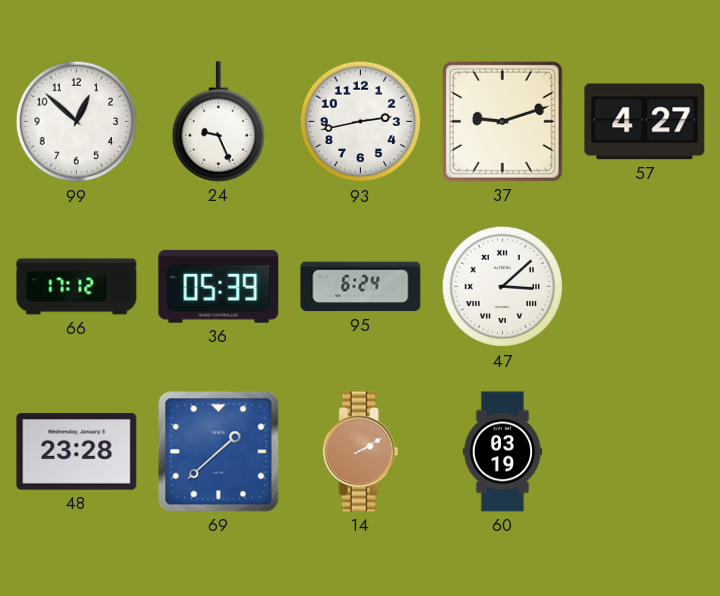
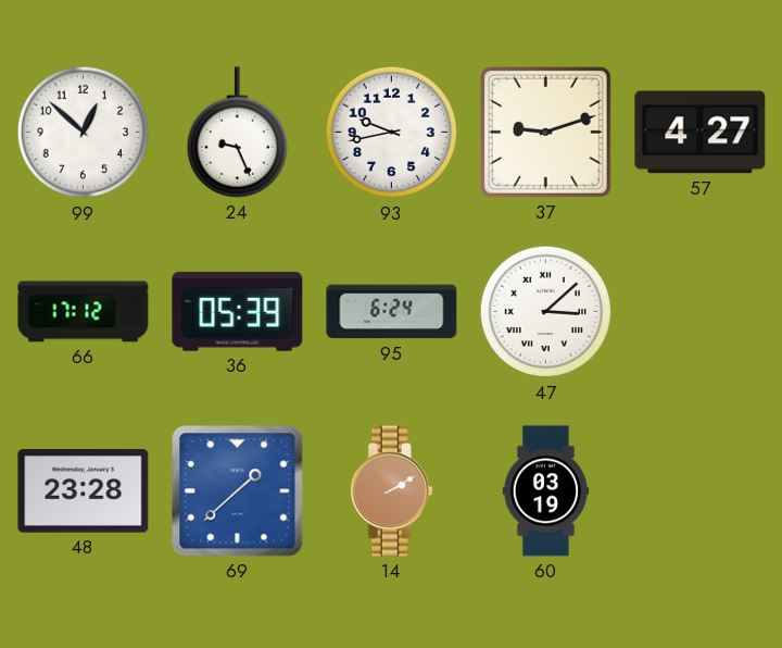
93: 2:43 -> 9:43
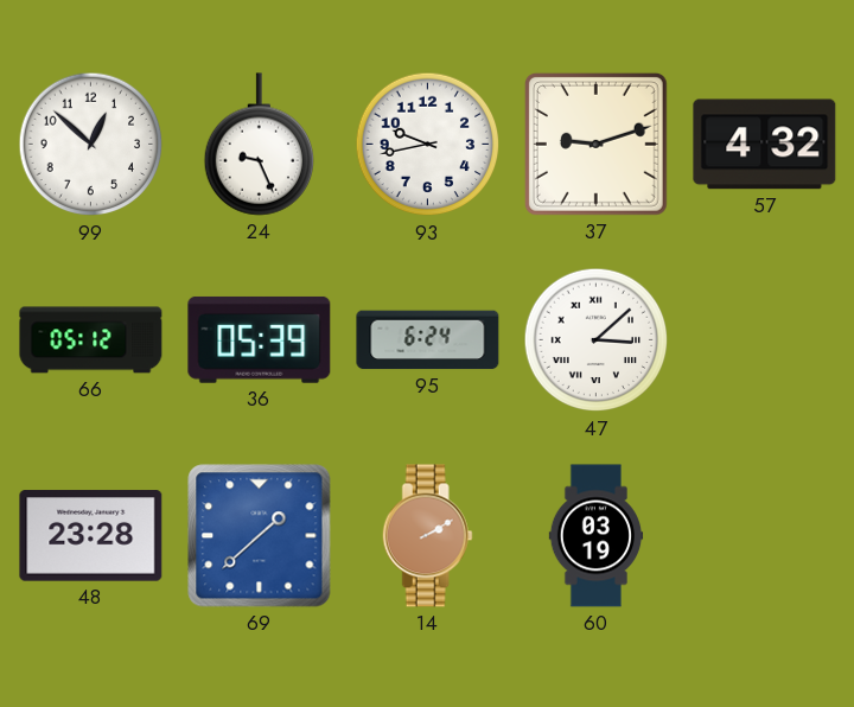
57: 4:27 -> 4:32
66: 17:12 -> 05:12
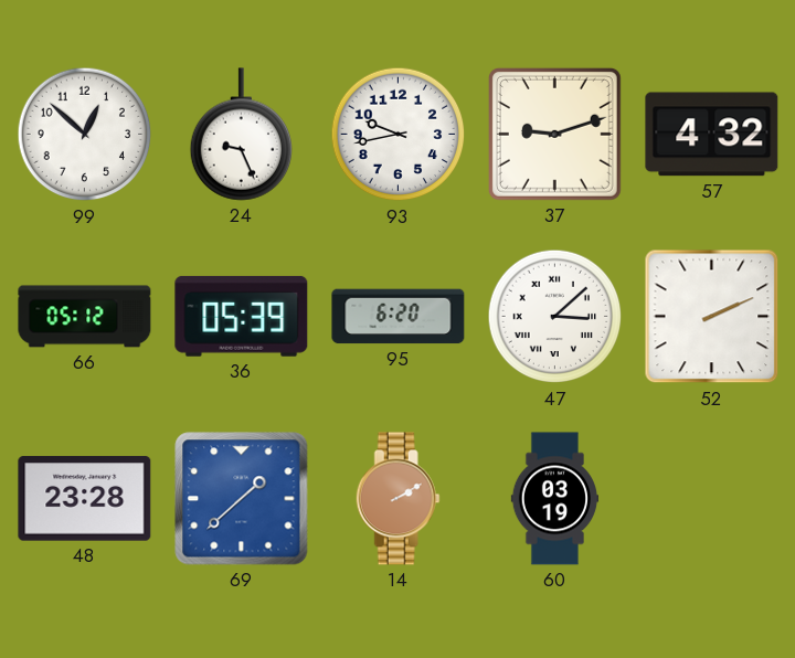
95: 6:24 -> 6:20
52: none -> 2:11
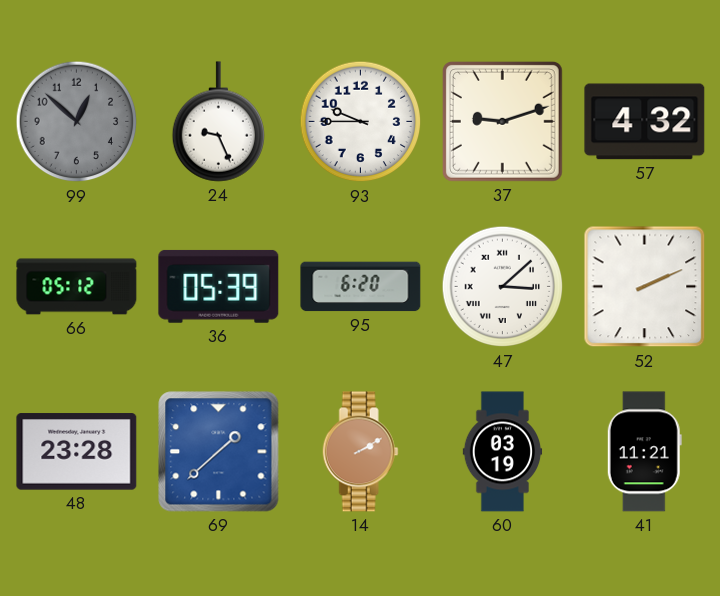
99 dial: white -> grey
93: 9:43 -> 9:45
41: none -> 11:21
